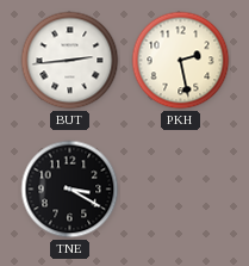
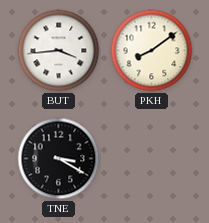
BUT: 2:44 -> 3:44
PKH: 2:28 -> 8:09
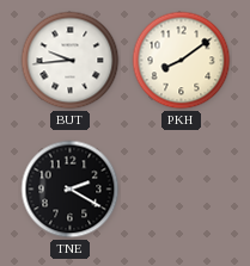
BUT: 3:44 -> 9:44
TNE: 3:20 -> 2:20
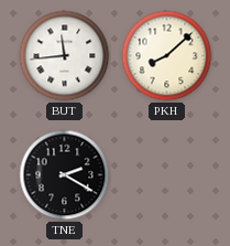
BUT: 9:44 -> 11:44
PKH: 8:09 -> 8:08
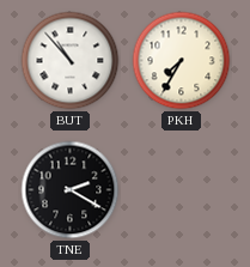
BUT: 11:44 -> 10:53
PKH: 8:08 -> 7:35
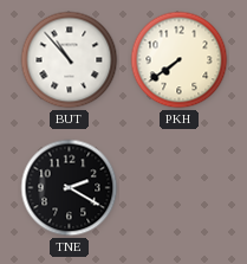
PKH: 7:35 -> 7:39
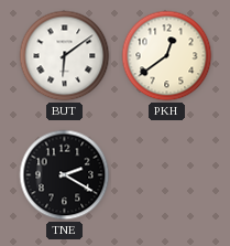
BUT: 10:53 -> 6:09
PKH: 7:39 -> 12:39
